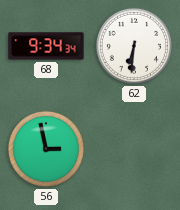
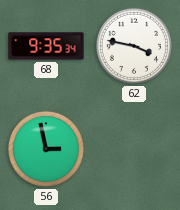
68: 9:34 -> 9:35
62: 6:31 -> 3:47
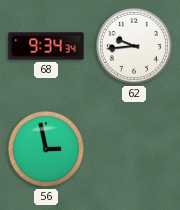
68: 9:35 -> 9:34
62: 3:47 -> 9:44
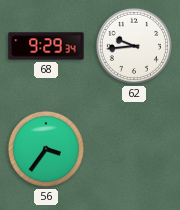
68: 9:34 -> 9:29
56: 2:58 -> 3:36
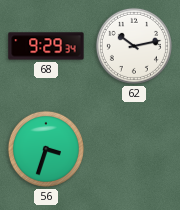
62: 9:44 -> 10:13
56: 3:36 -> 3:33
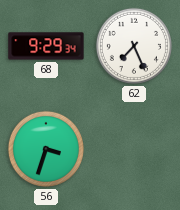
62: 10:13 -> 7:26
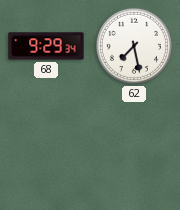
62: 7:26 -> 7:28
56: 3:33 -> none
